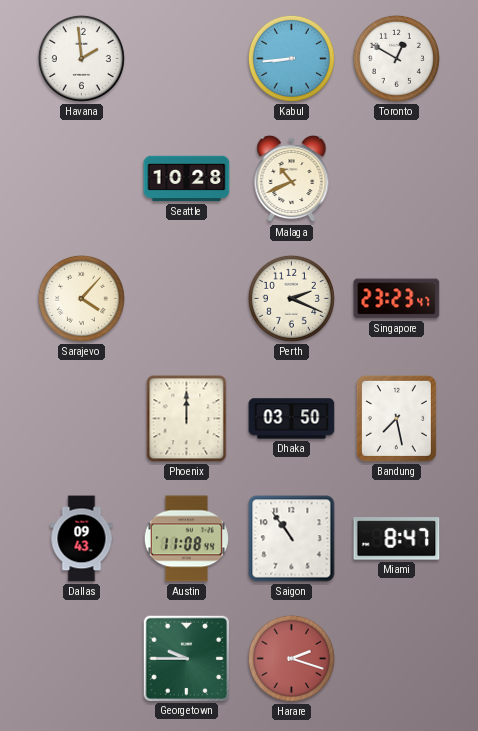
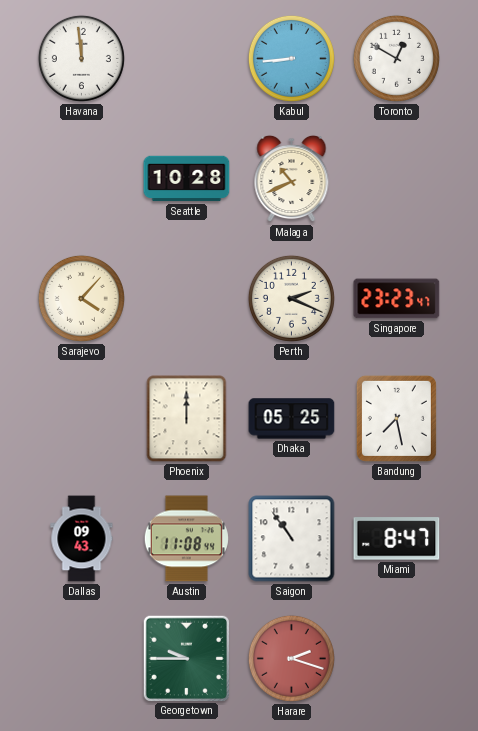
Havana: 1:59 -> 11:59
Dhaka: 03:50 -> 05:25
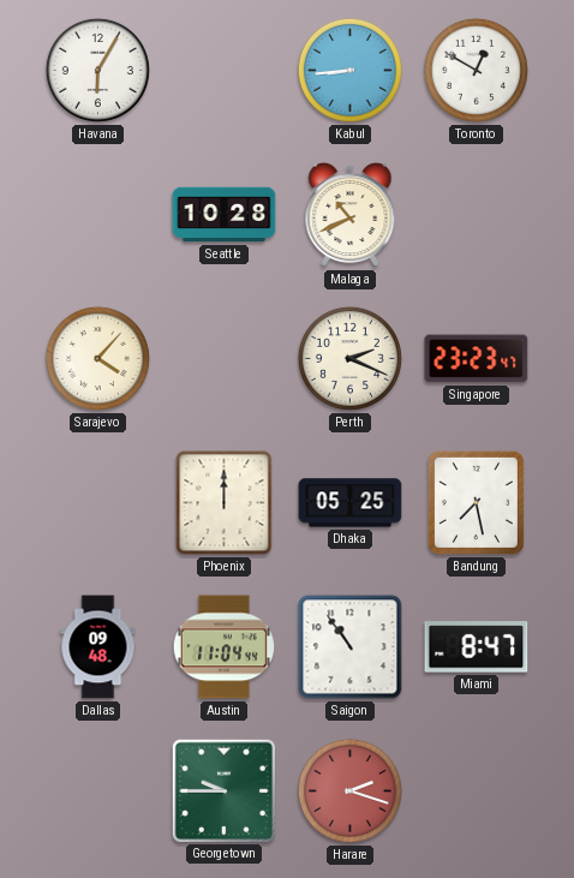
Havana: 11:59 -> 6:05
Dallas: 09:43 -> 09:48
Austin: 11:08 -> 11:04
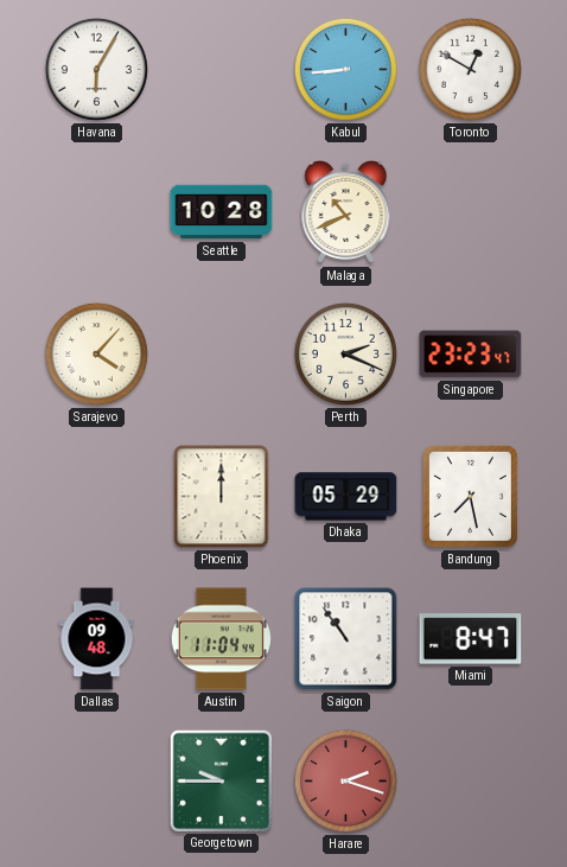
Dhaka: 05:25 -> 05:29
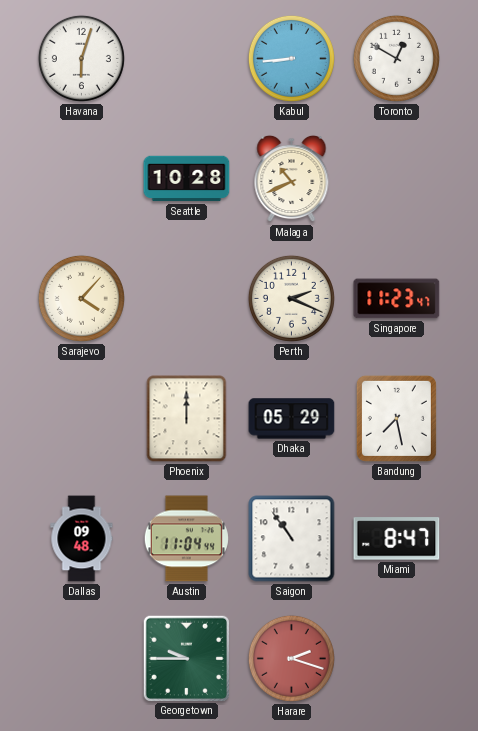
Havana: 6:05 -> 6:03
Singapore: 23:23 -> 11:23
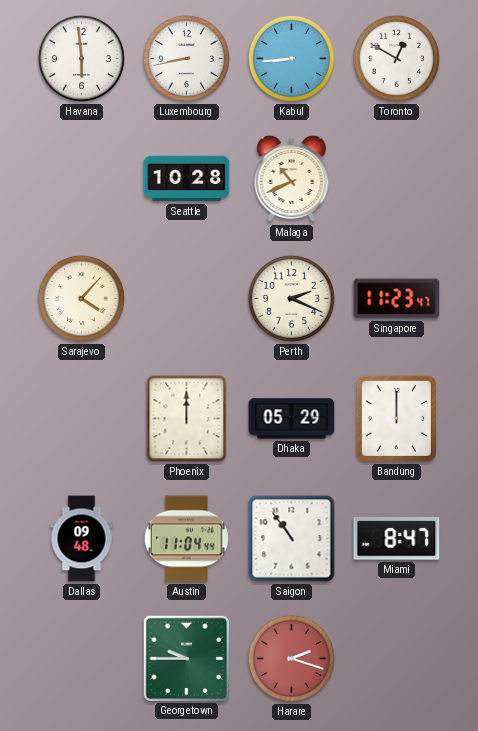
Havana: 6:03 -> 5:59
Luxembourg: none -> 8:43
Bandung: 7:28 -> 12:00
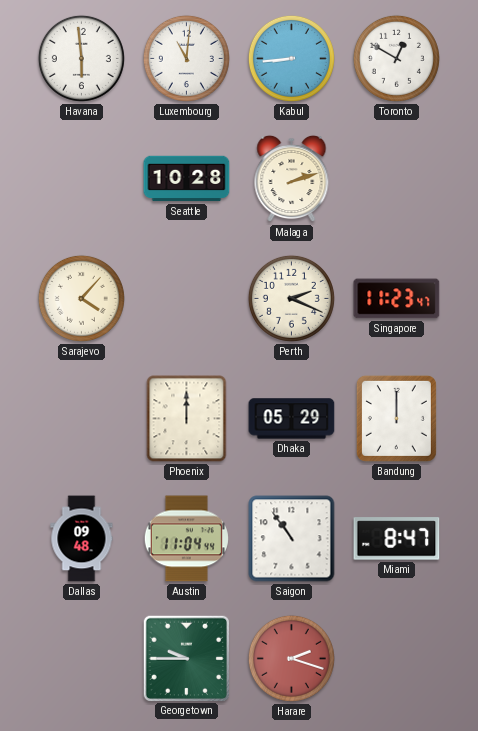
Luxembourg: 8:43 -> 11:01
Malaga: 10:41 -> 2:12
